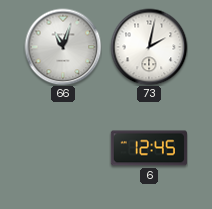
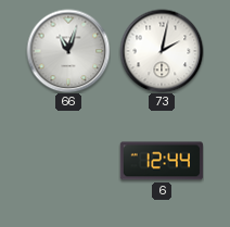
6: 12:45 -> 12:44
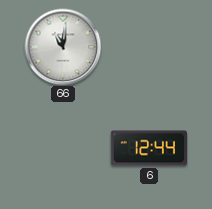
66: 11:03 -> 11:01
73: 2:02 -> none
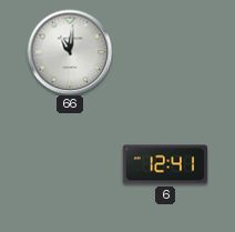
6: 12:44 -> 12:41
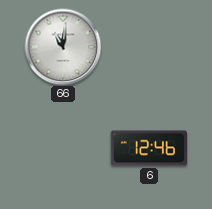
6: 12:41 -> 12:46
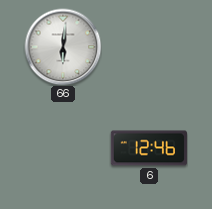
66: 11:01 -> 6:01
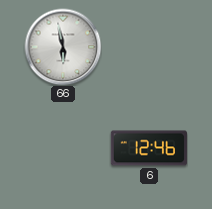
66: 6:01 -> 5:58
